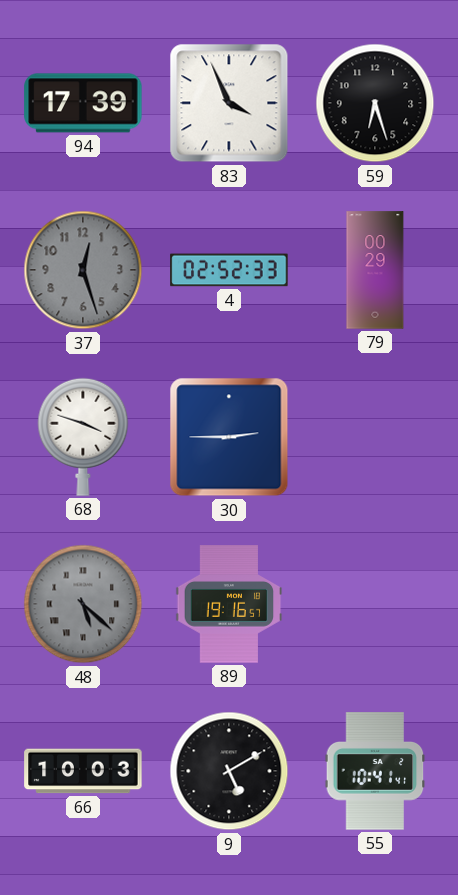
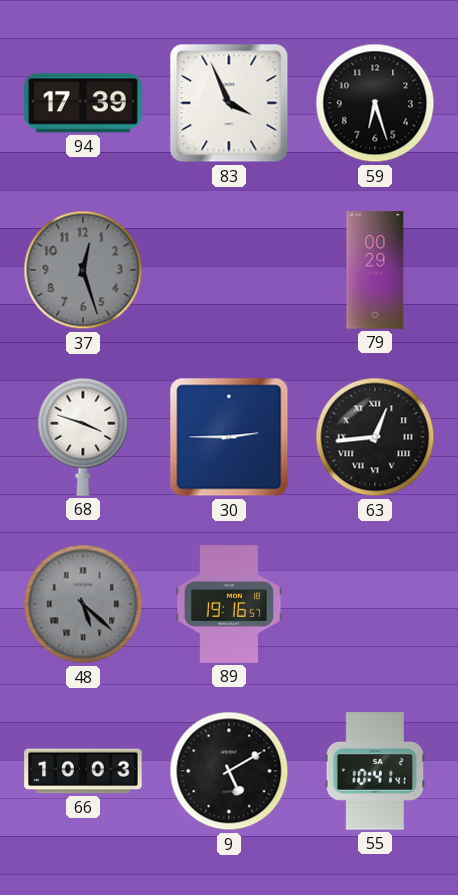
4: 02:52 -> none
63: none -> 12:44
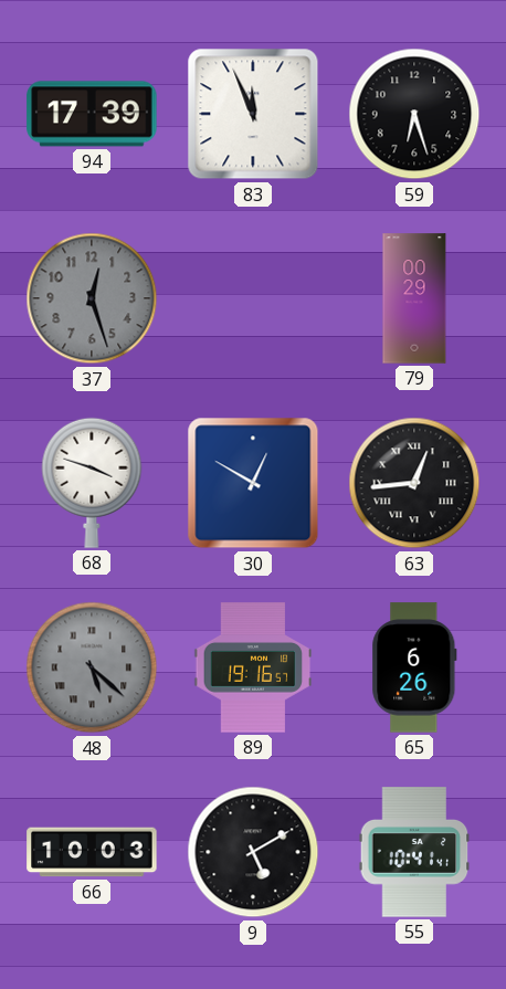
83: 3:56 -> 11:56
30: 2:45 -> 12:50
65: none -> 6:26
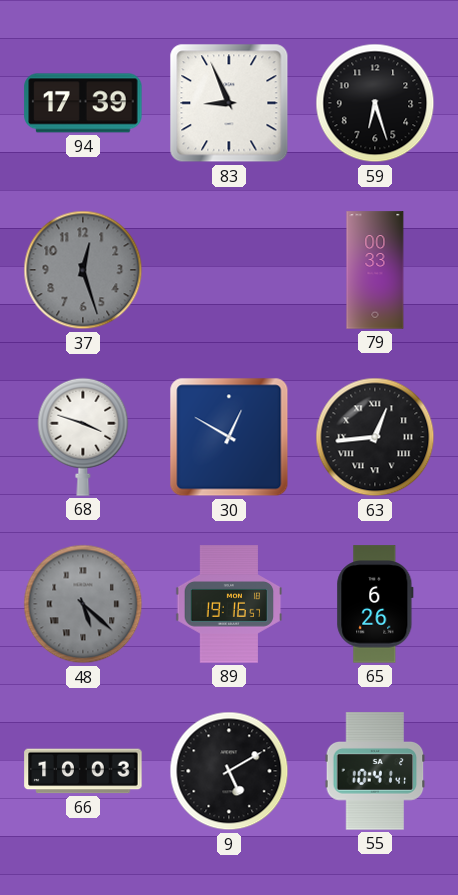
83: 11:56 -> 8:56
79: 00:29 -> 00:33
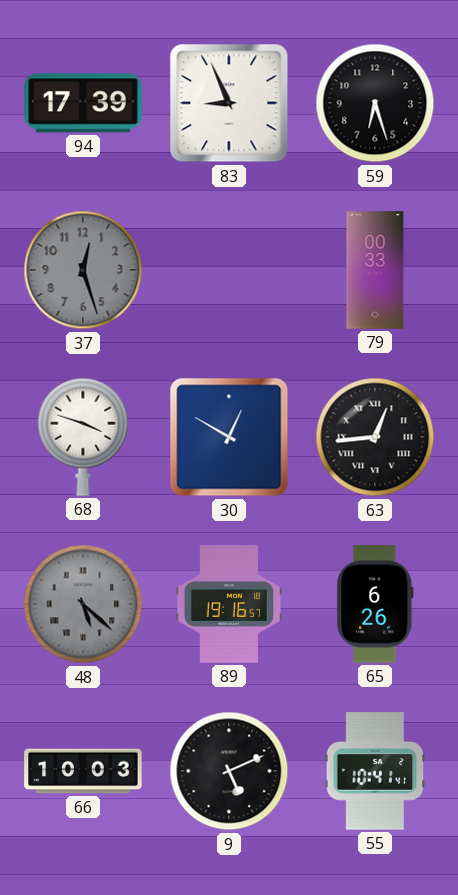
9: 5:10 -> 5:11
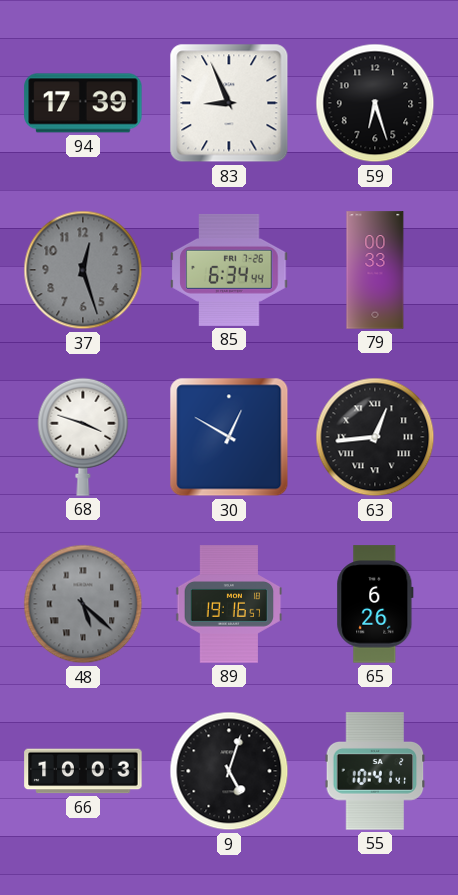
85: none -> 6:34
9: 5:11 -> 5:03
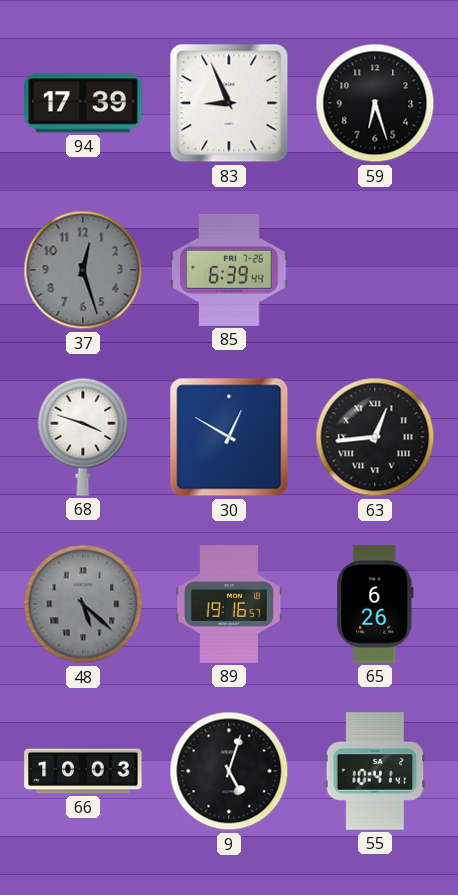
85: 6:34 -> 6:39
79: 00:33 -> none
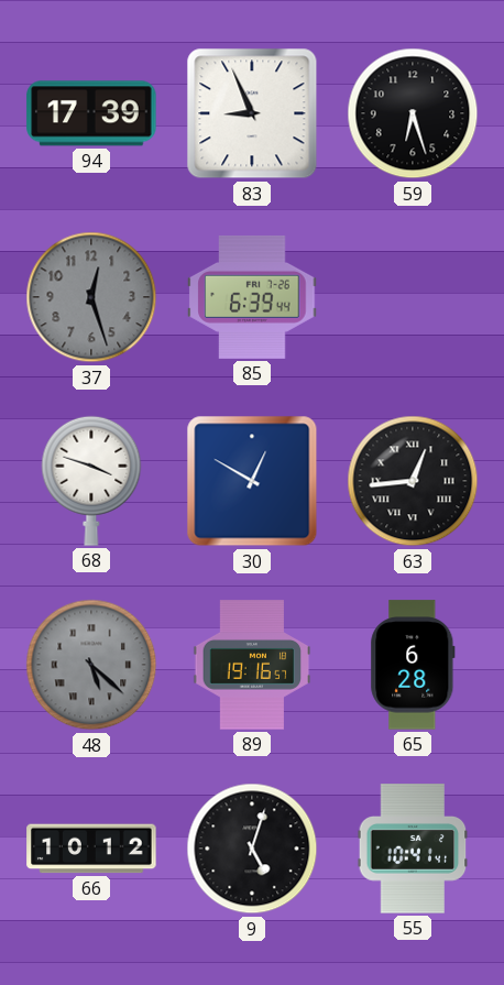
65: 6:26 -> 6:28
66: 10:03 -> 10:12
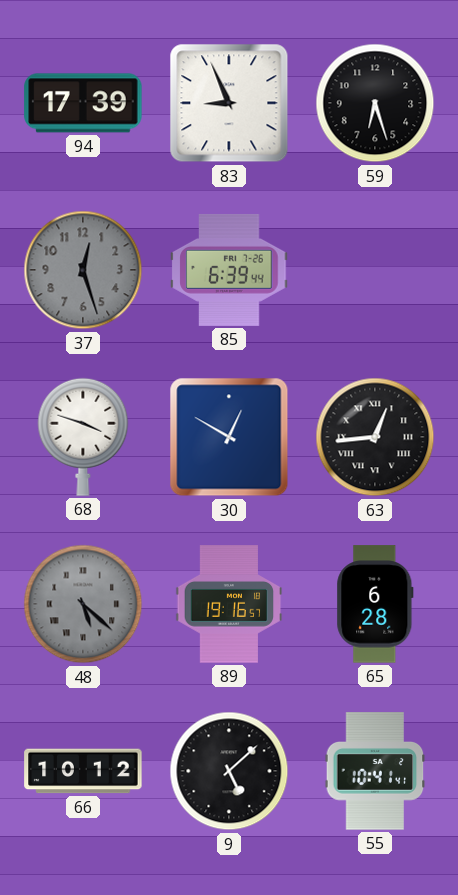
9: 5:03 -> 5:08
